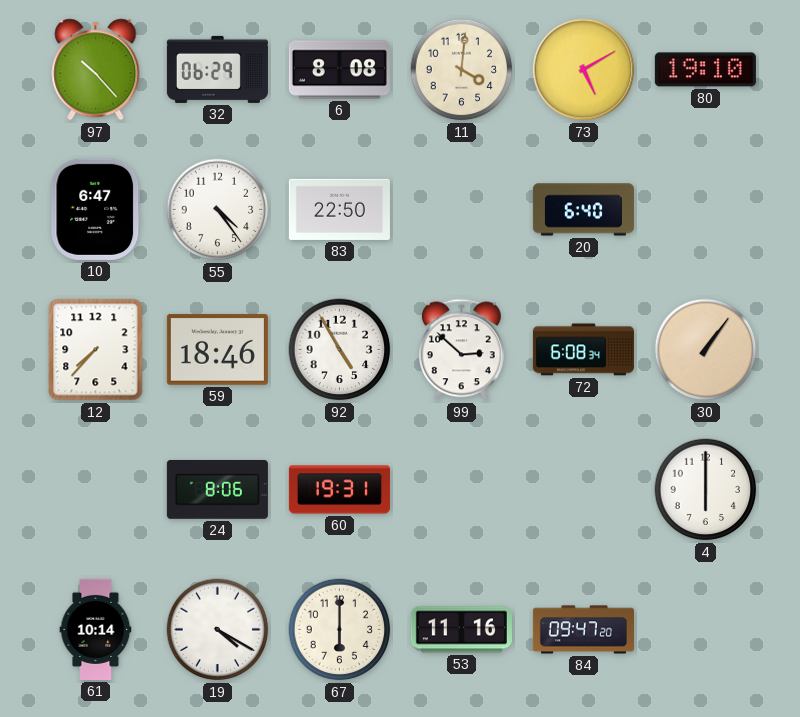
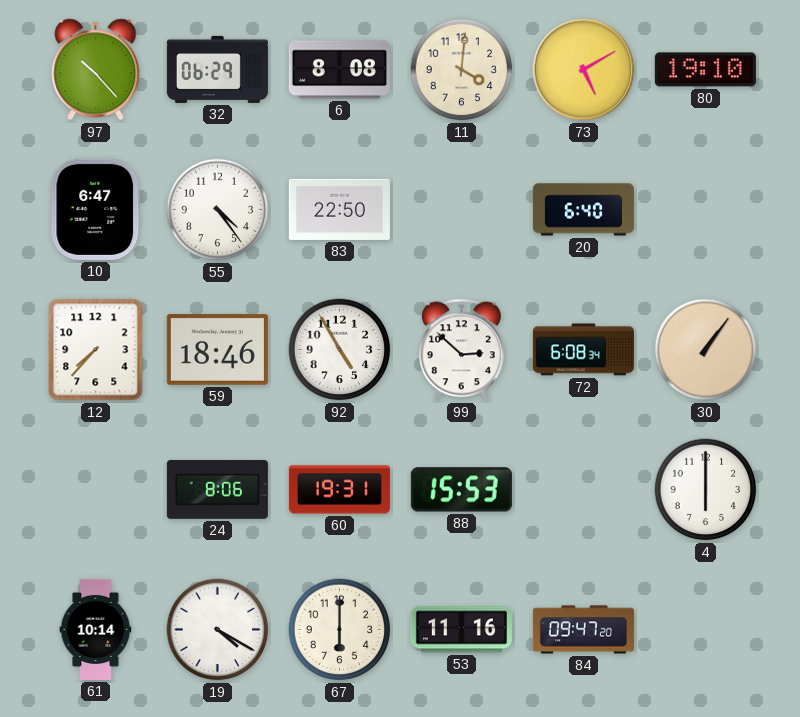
88: none -> 15:53
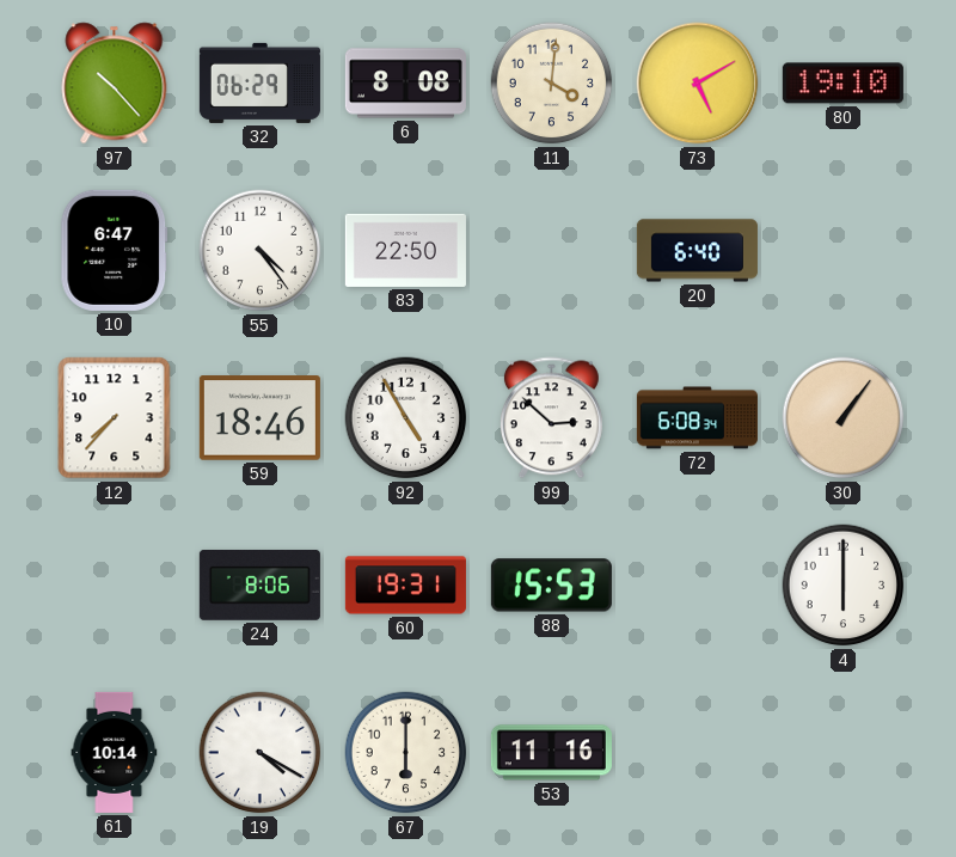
84: 09:47 -> none
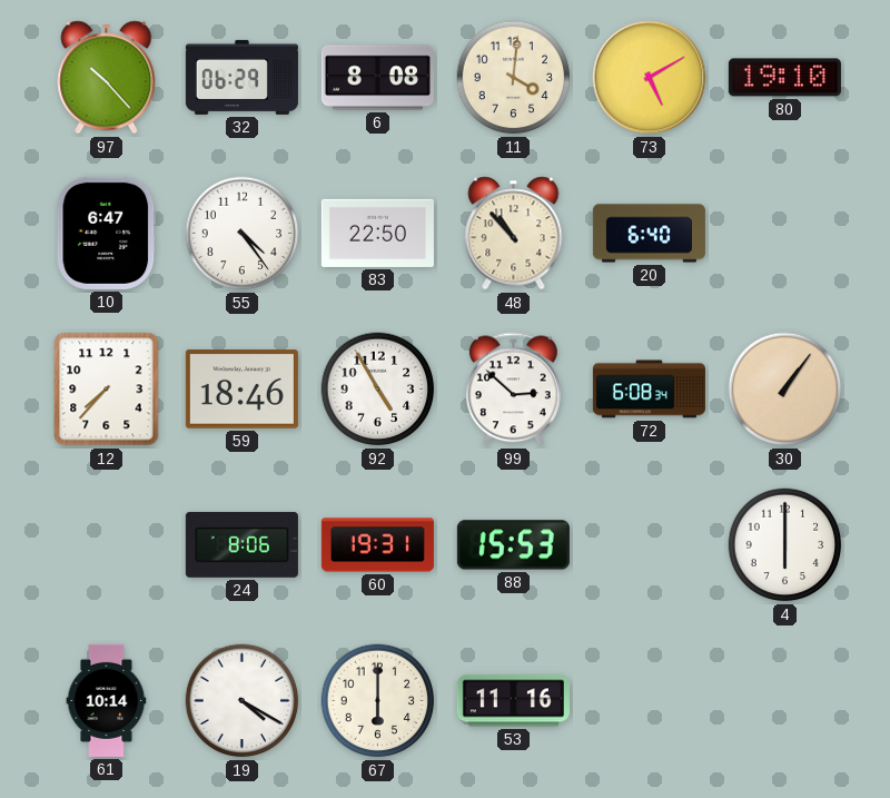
48: none -> 10:53
